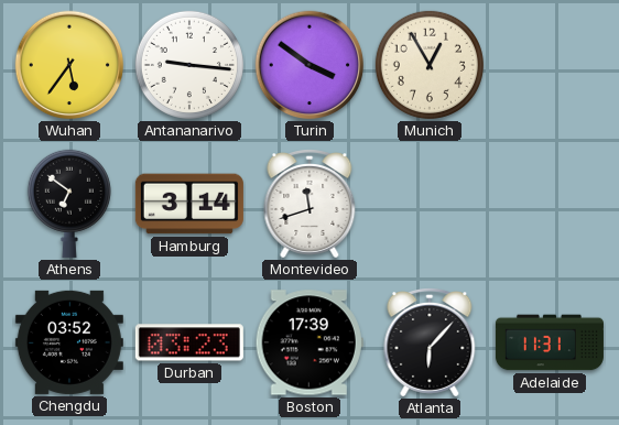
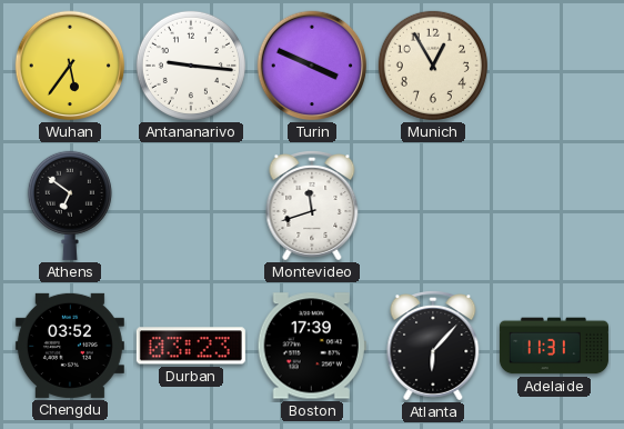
Turin: 3:51 -> 3:49
Hamburg: 3:14 -> none
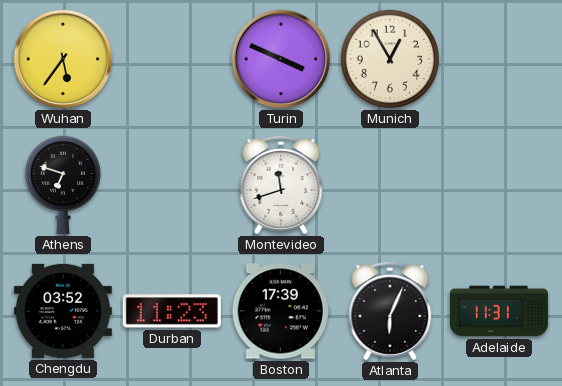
Antananarivo: 9:16 -> none
Athens: 6:51 -> 6:48
Durban: 03:23 -> 11:23
Atlanta: 6:07 -> 6:04
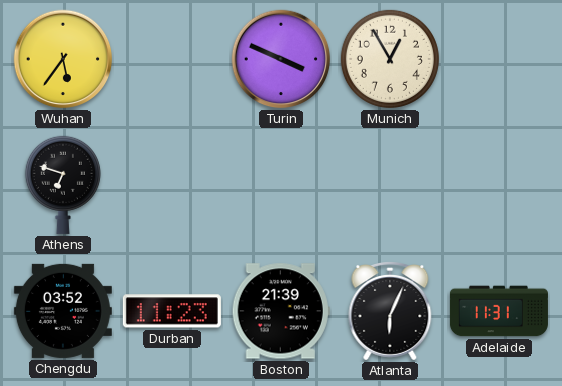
Montevideo: 11:42 -> none
Boston: 17:39 -> 21:39
